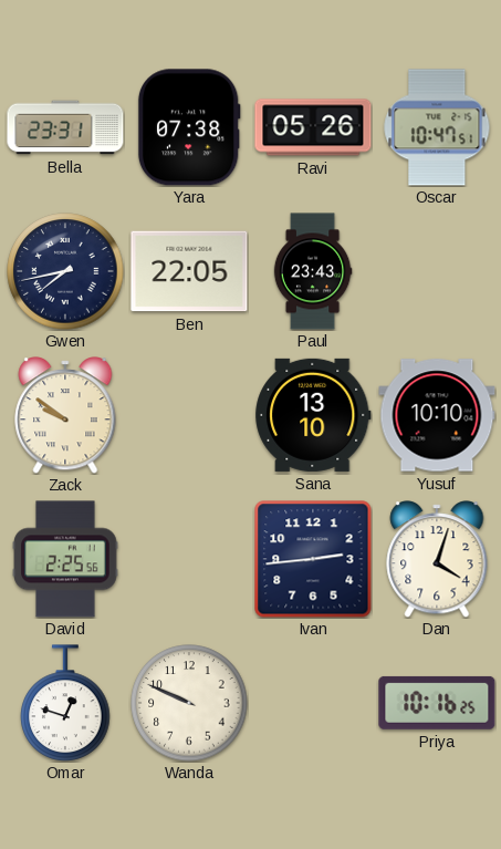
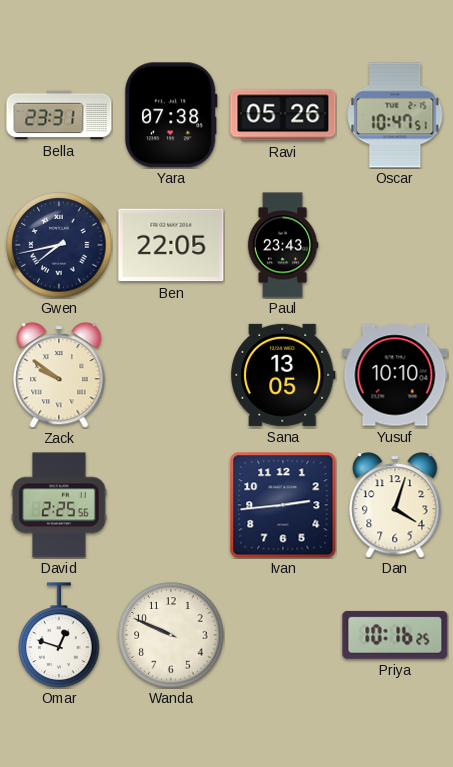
Sana: 13:10 -> 13:05
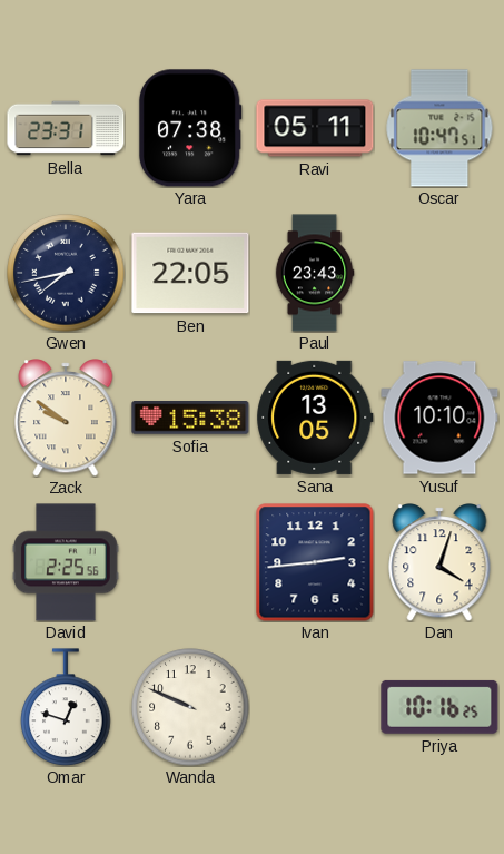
Ravi: 05:26 -> 05:11
Sofia: none -> 15:38
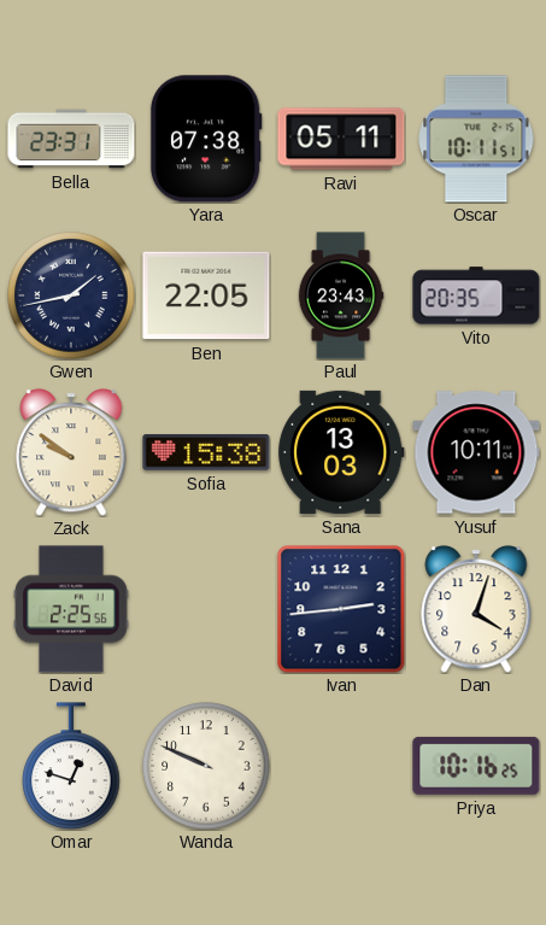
Oscar: 10:47 -> 10:11
Gwen: 7:43 -> 1:43
Vito: none -> 20:35
Sana: 13:05 -> 13:03
Yusuf: 10:10 -> 10:11
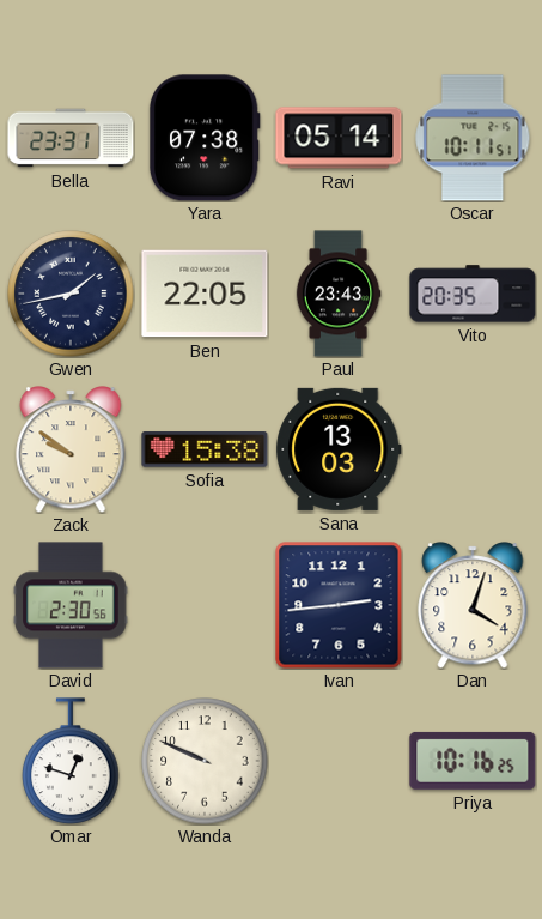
Ravi: 05:11 -> 05:14
Yusuf: 10:11 -> none
David: 2:25 -> 2:30
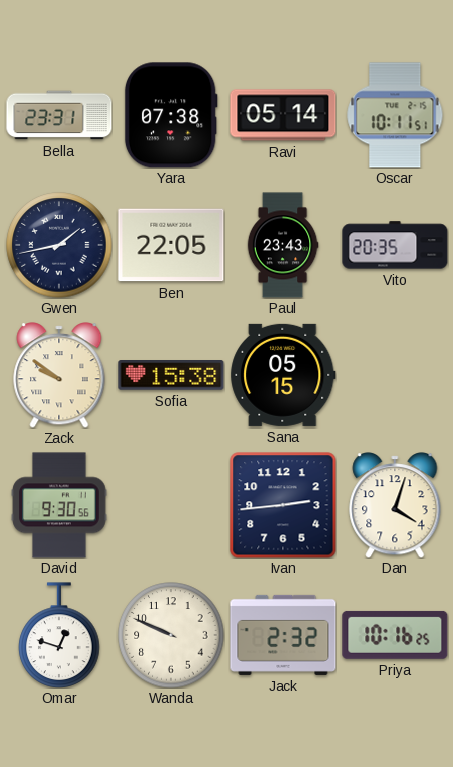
Sana: 13:03 -> 05:15
David: 2:30 -> 9:30
Jack: none -> 2:32
